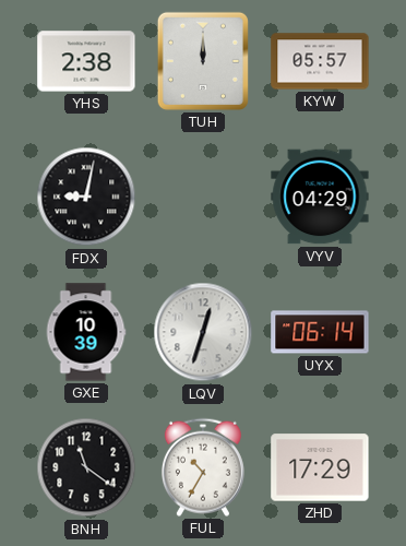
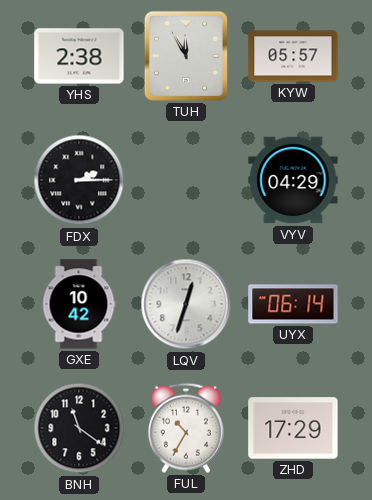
TUH: 12:00 -> 11:55
FDX: 9:02 -> 2:15
GXE: 10:39 -> 10:42
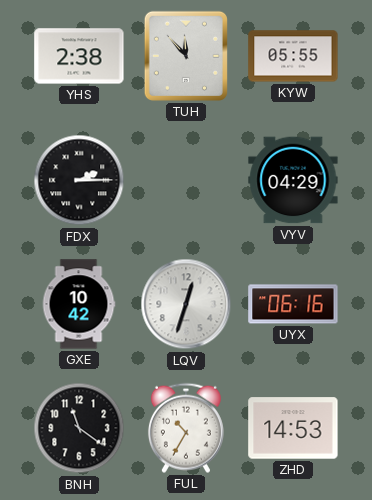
TUH: 11:55 -> 11:53
KYW: 05:57 -> 05:55
UYX: 06:14 -> 06:16
ZHD: 17:29 -> 14:53
